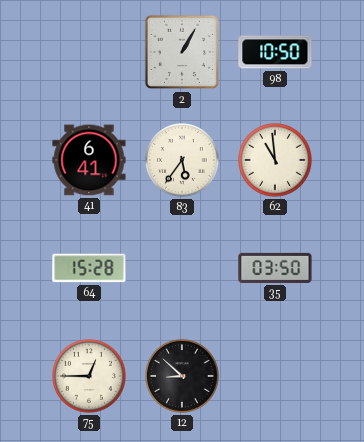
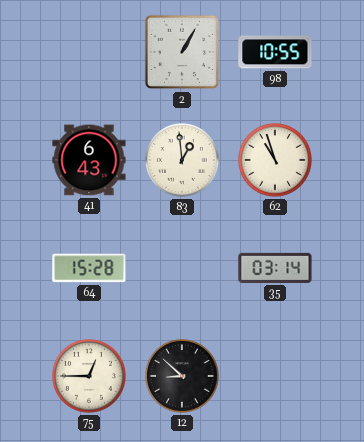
98: 10:50 -> 10:55
41: 6:41 -> 6:43
83: 5:36 -> 12:59
62: 10:59 -> 10:57
35: 03:50 -> 03:14
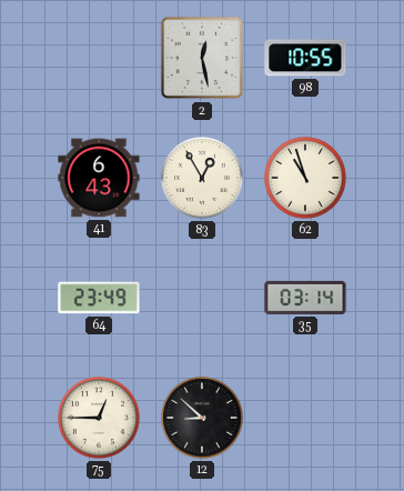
2: 1:05 -> 12:28
83: 12:59 -> 12:55
64: 15:28 -> 23:49
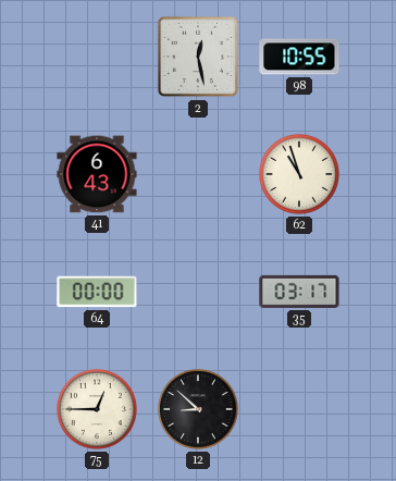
83: 12:55 -> none
64: 23:49 -> 00:00
35: 03:14 -> 03:17
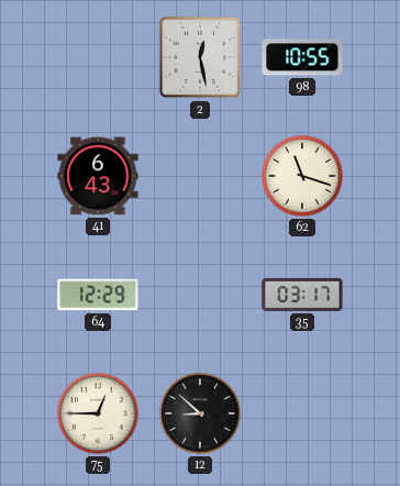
62: 10:57 -> 11:18
64: 00:00 -> 12:29
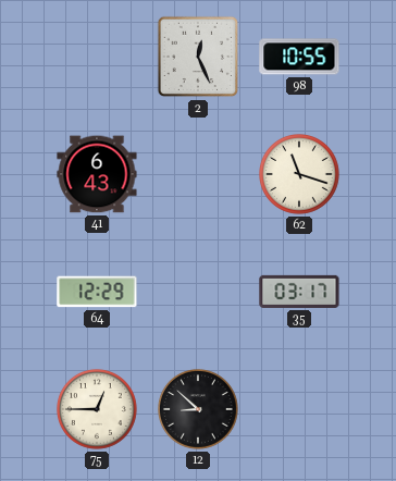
2: 12:28 -> 12:26
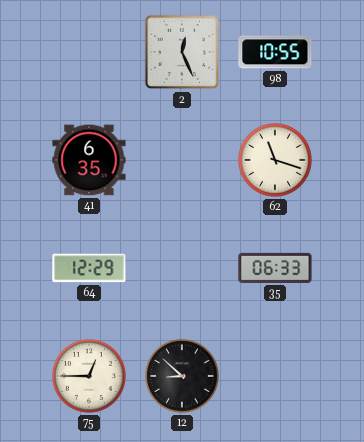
41: 6:43 -> 6:35
35: 03:17 -> 06:33
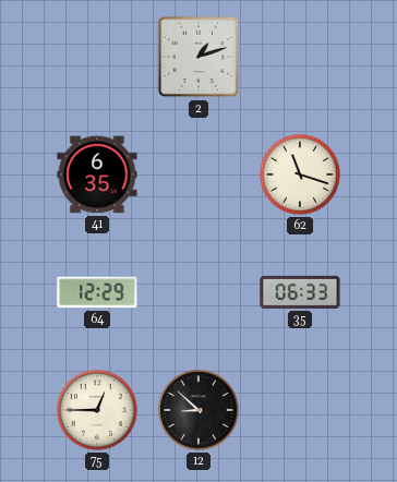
2: 12:26 -> 1:12
98: 10:55 -> none
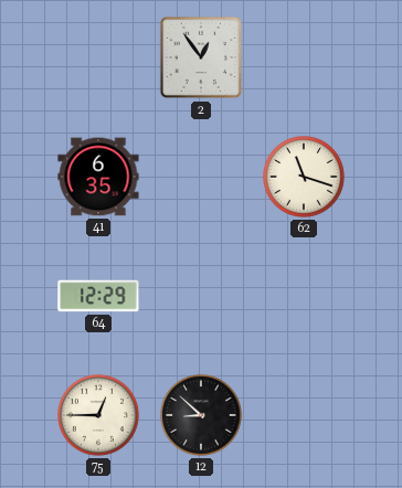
2: 1:12 -> 12:54
35: 06:33 -> none
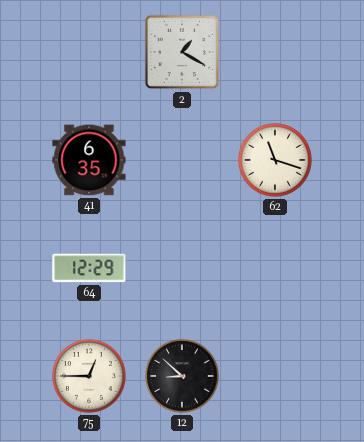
2: 12:54 -> 1:20
